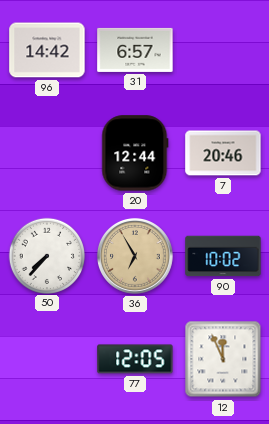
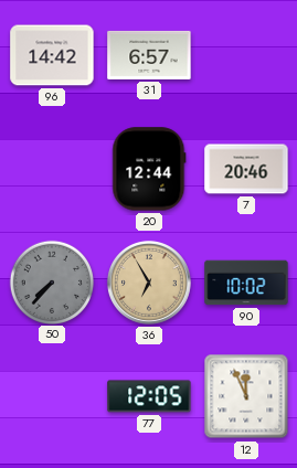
50 dial: white -> grey
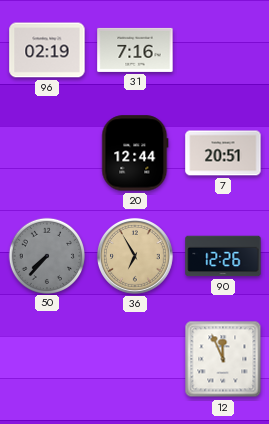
96: 14:42 -> 02:19
31: 6:57 -> 7:16
7: 20:46 -> 20:51
90: 10:02 -> 12:26
77: 12:05 -> none
